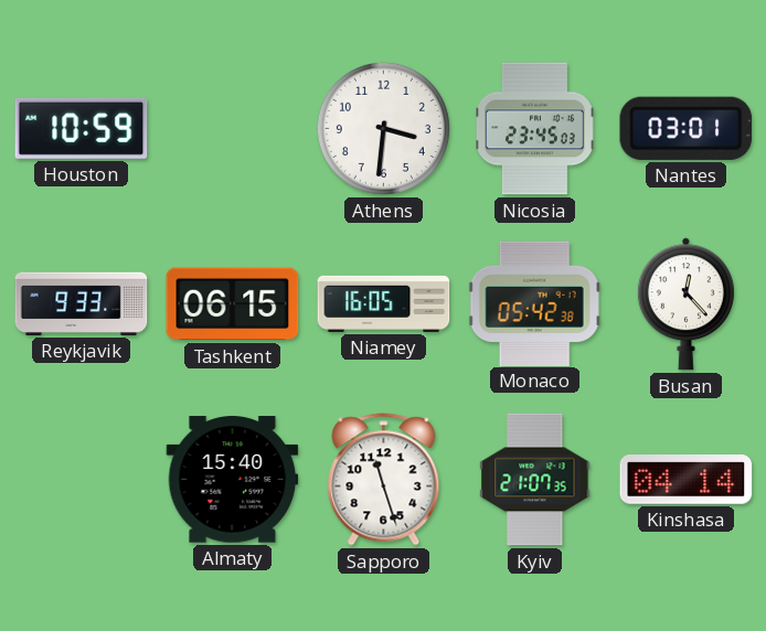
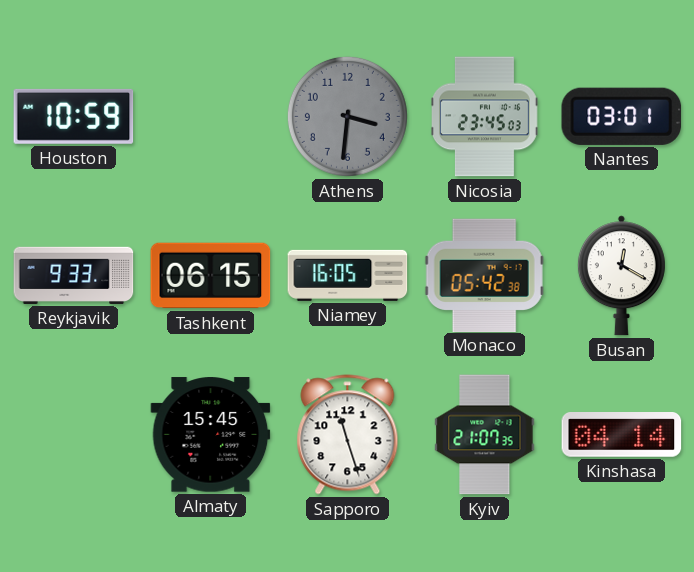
Athens dial: white -> grey
Busan: 12:23 -> 12:20
Almaty: 15:40 -> 15:45
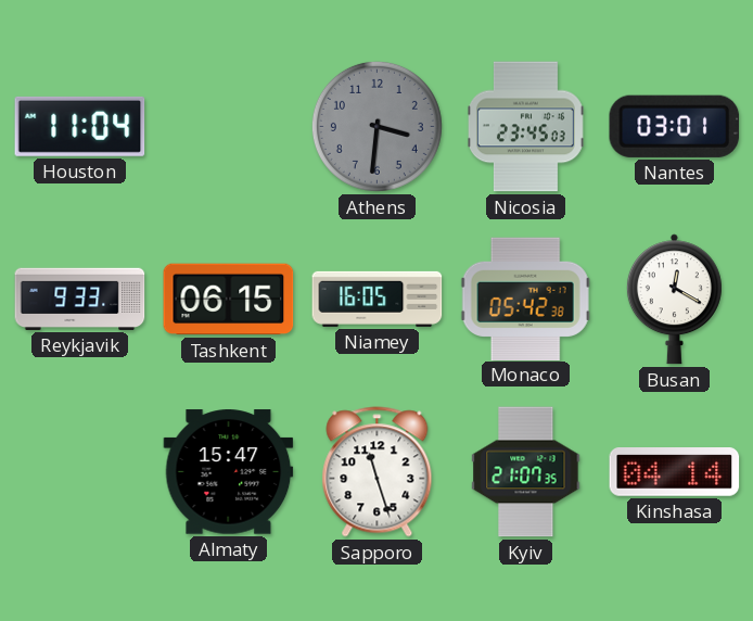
Houston: 10:59 -> 11:04
Almaty: 15:45 -> 15:47
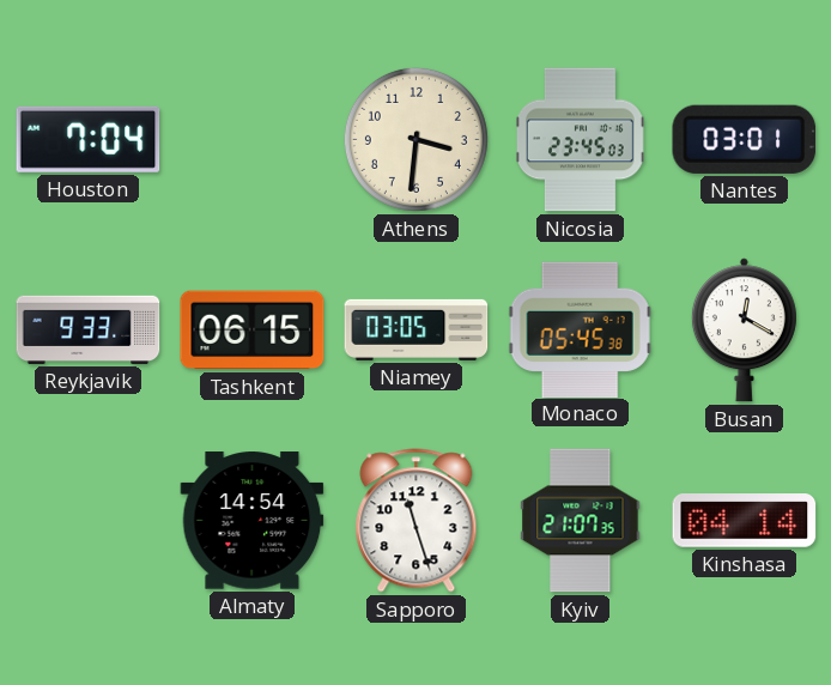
Houston: 11:04 -> 7:04
Athens dial: grey -> cream
Niamey: 16:05 -> 03:05
Monaco: 05:42 -> 05:45
Almaty: 15:47 -> 14:54
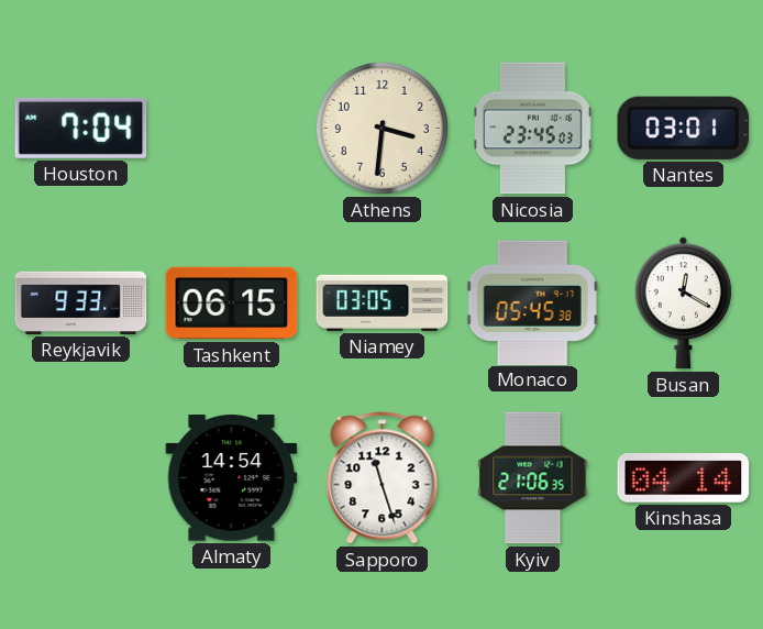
Kyiv: 21:07 -> 21:06
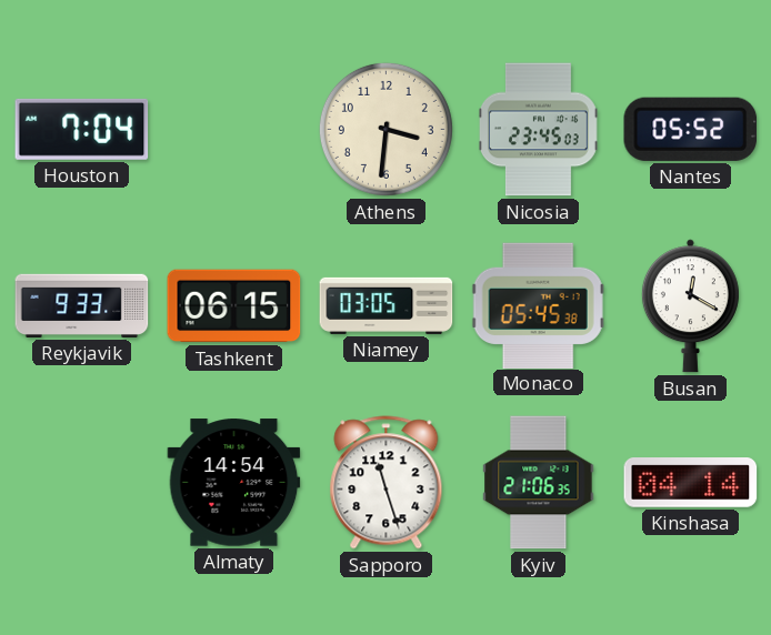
Nantes: 03:01 -> 05:52
